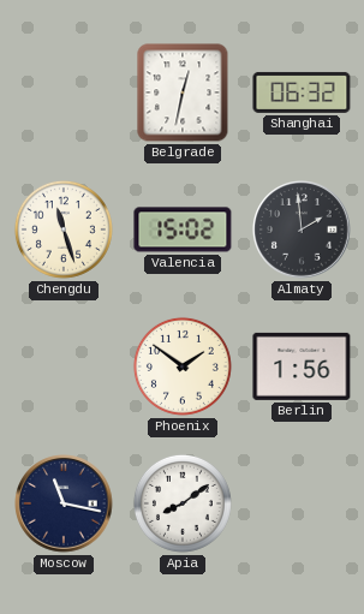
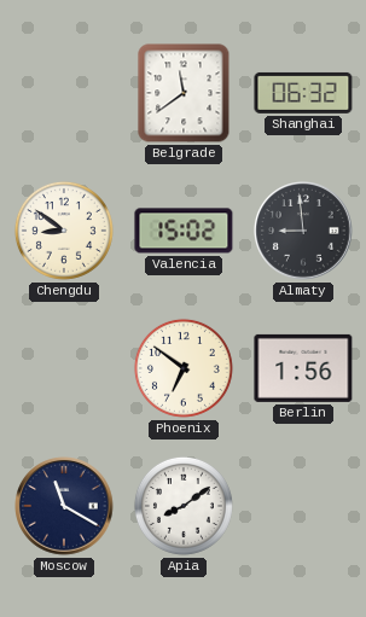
Belgrade: 12:32 -> 11:39
Chengdu: 11:27 -> 8:51
Almaty: 1:59 -> 8:59
Phoenix: 1:51 -> 6:51
Moscow: 11:17 -> 11:20
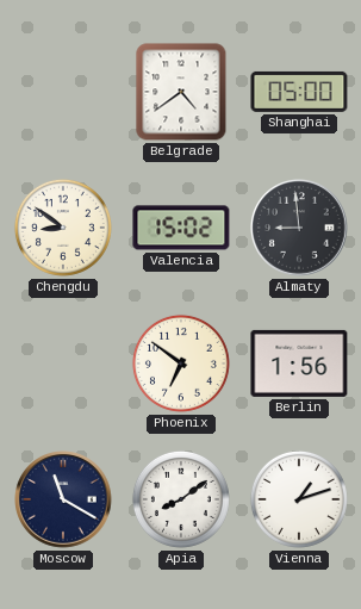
Belgrade: 11:39 -> 4:39
Shanghai: 06:32 -> 05:00
Vienna: none -> 1:12
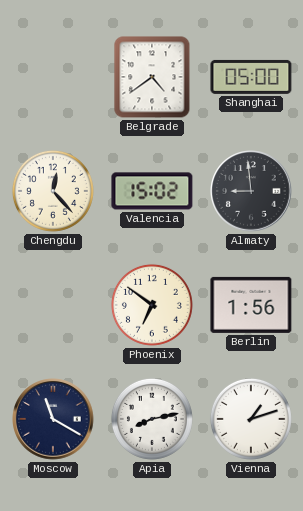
Chengdu: 8:51 -> 12:23
Apia: 8:09 -> 8:13
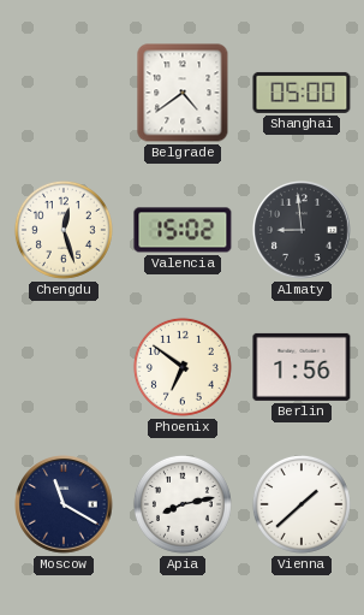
Chengdu: 12:23 -> 12:27
Vienna: 1:12 -> 1:38
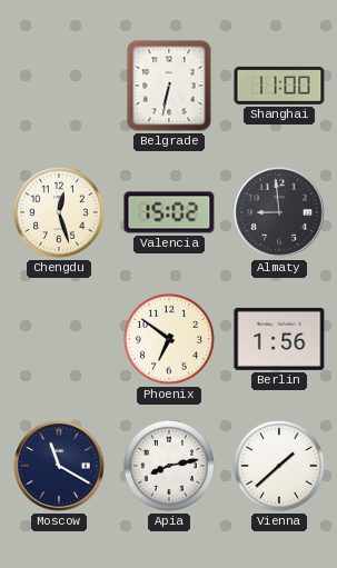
Belgrade: 4:39 -> 6:32
Shanghai: 05:00 -> 11:00
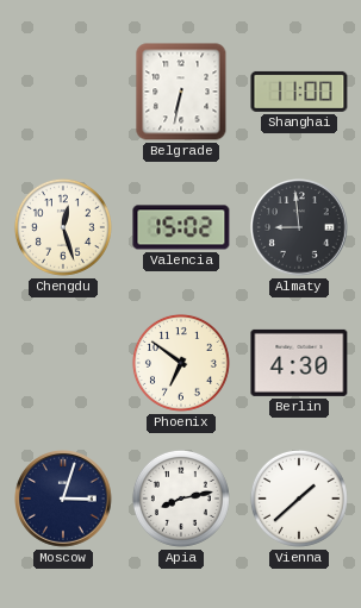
Berlin: 1:56 -> 4:30
Moscow: 11:20 -> 3:03
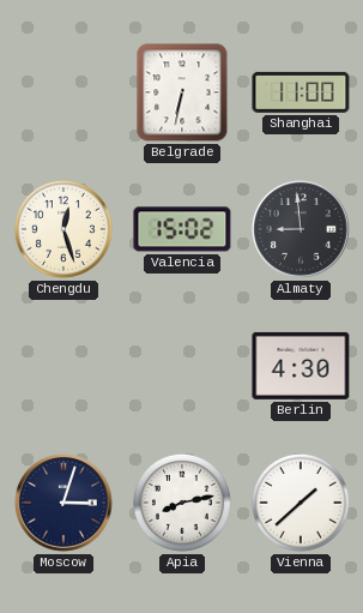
Phoenix: 6:51 -> none
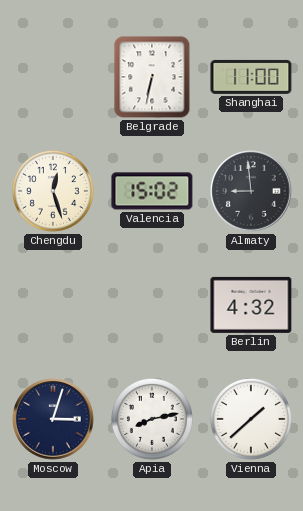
Berlin: 4:30 -> 4:32
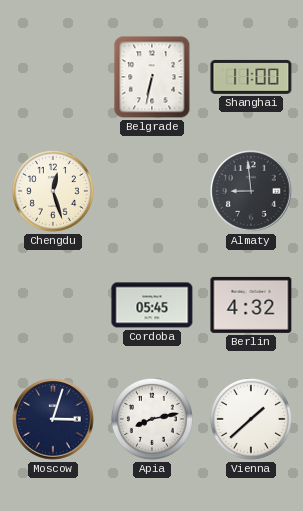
Valencia: 15:02 -> none
Cordoba: none -> 05:45
